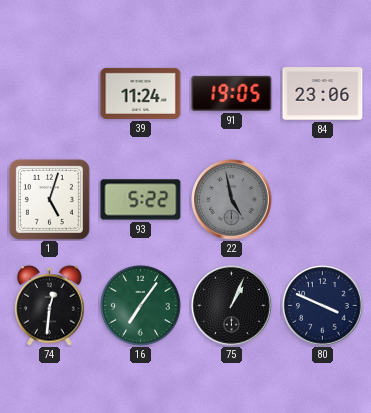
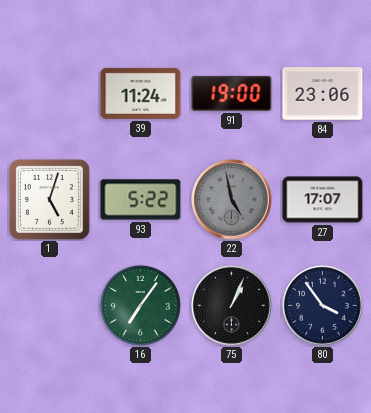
91: 19:05 -> 19:00
27: none -> 17:07
74: 12:31 -> none
80: 3:49 -> 3:54
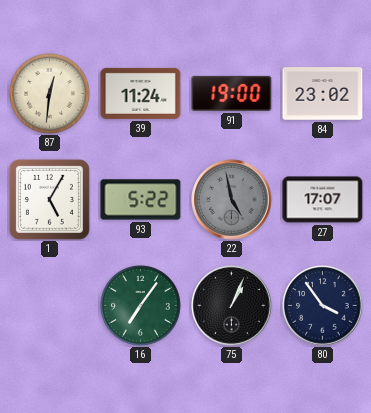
87: none -> 12:31
84: 23:06 -> 23:02
1: 5:03 -> 5:05
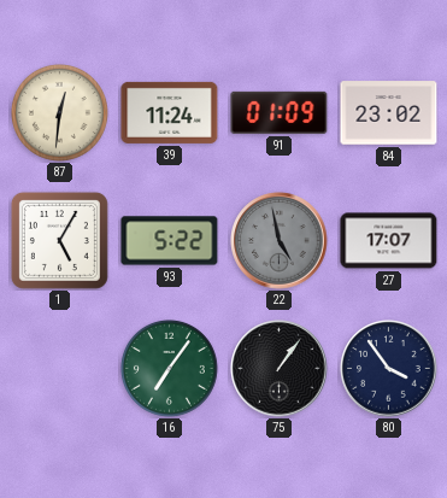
91: 19:00 -> 01:09
75: 1:04 -> 1:06
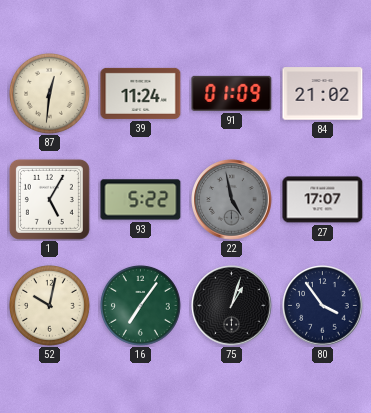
84: 23:02 -> 21:02
52: none -> 10:02
75: 1:06 -> 1:03
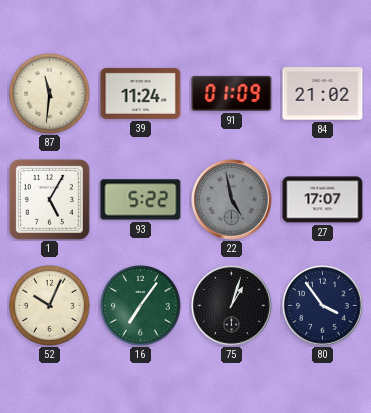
87: 12:31 -> 11:31
52: 10:02 -> 10:04
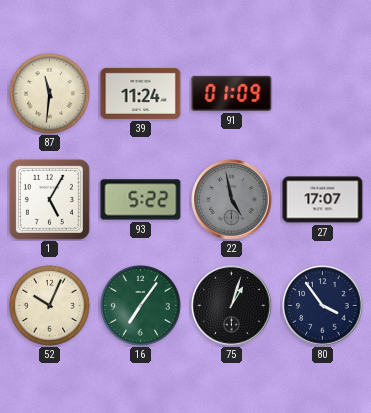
84: 21:02 -> none
